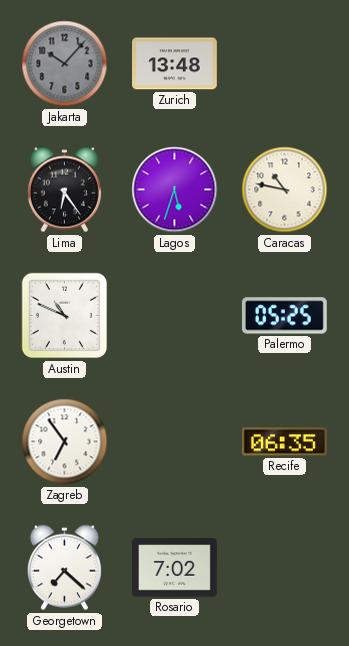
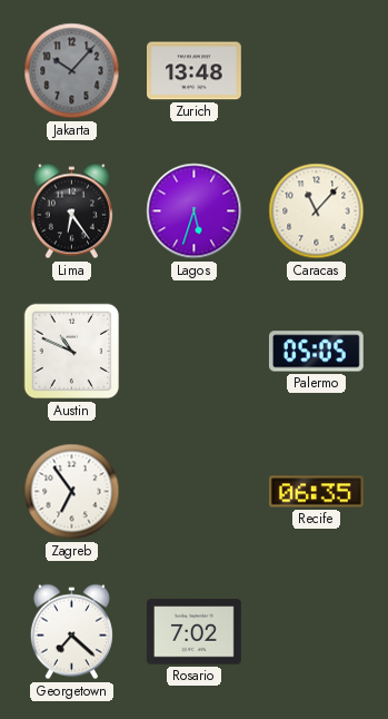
Caracas: 10:47 -> 11:07
Palermo: 05:25 -> 05:05
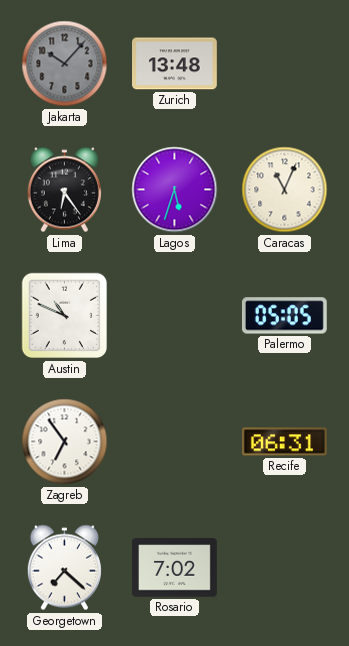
Caracas: 11:07 -> 11:04
Recife: 06:35 -> 06:31
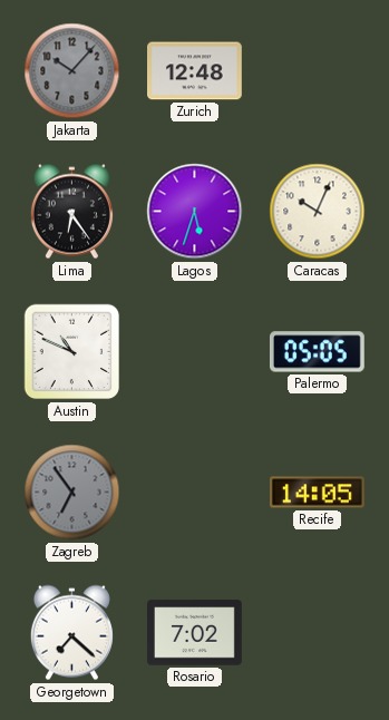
Zurich: 13:48 -> 12:48
Caracas: 11:04 -> 10:04
Zagreb dial: white -> grey
Recife: 06:31 -> 14:05
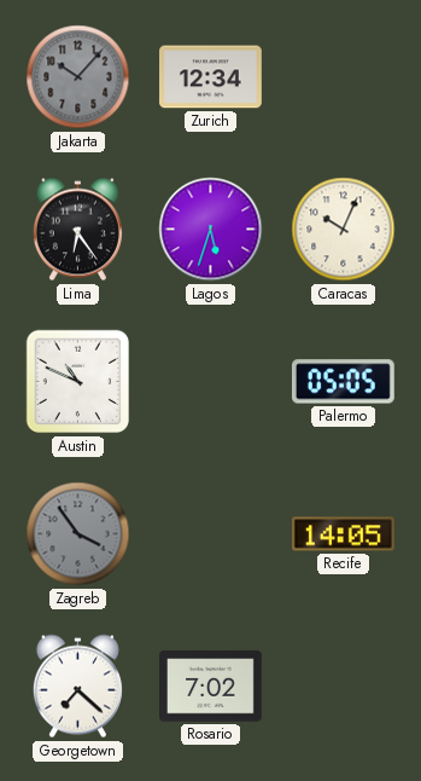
Zurich: 12:48 -> 12:34
Zagreb: 6:54 -> 3:54
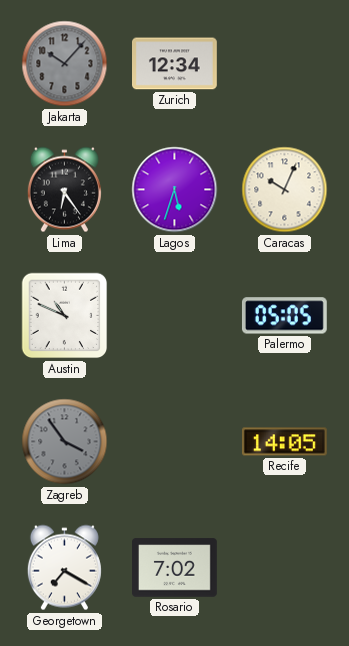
Georgetown: 7:22 -> 7:20
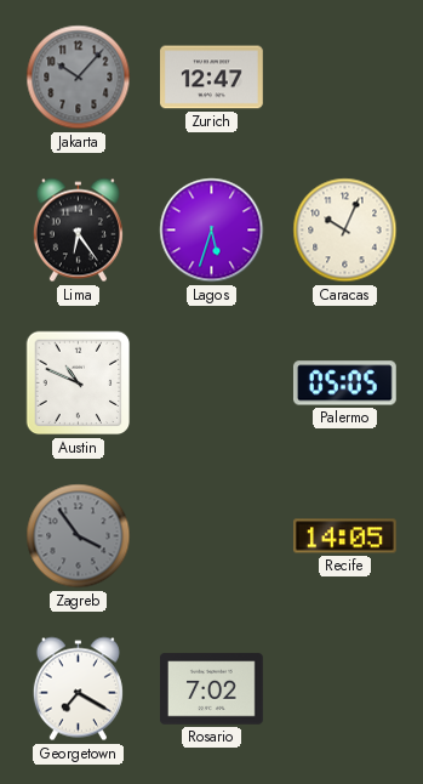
Zurich: 12:34 -> 12:47
